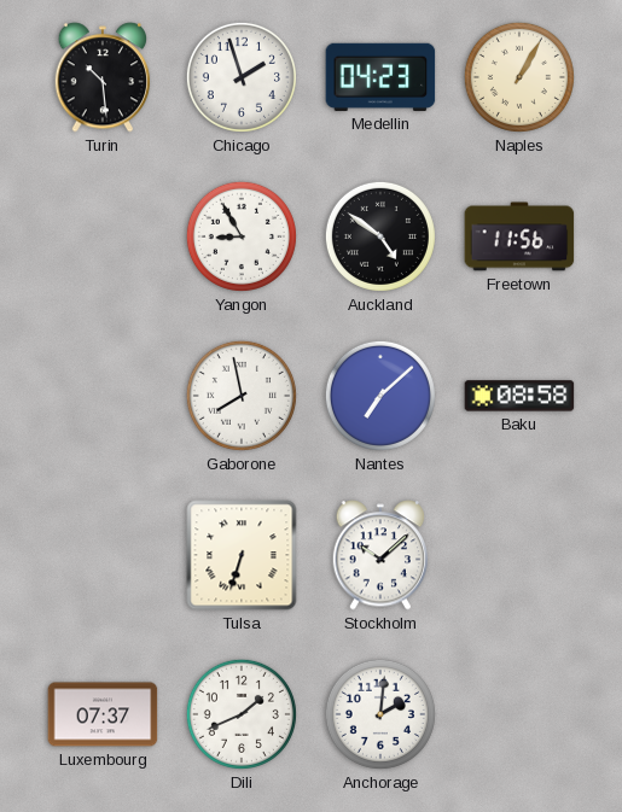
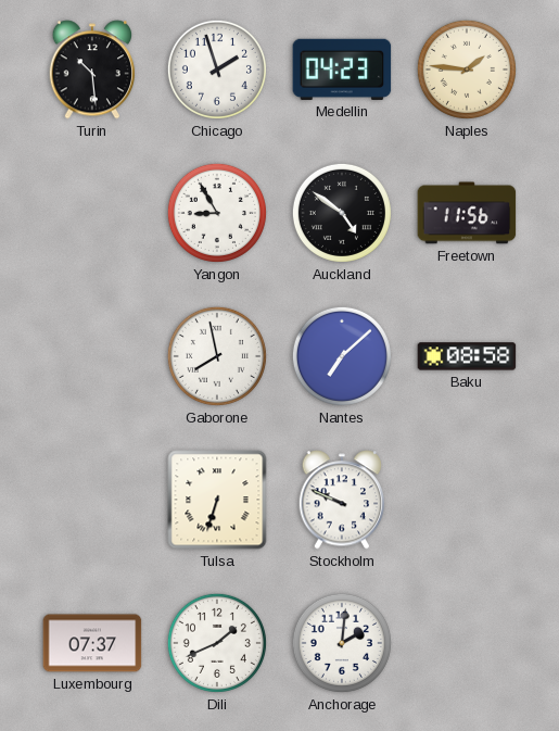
Naples: 1:05 -> 1:46
Stockholm: 10:08 -> 9:49
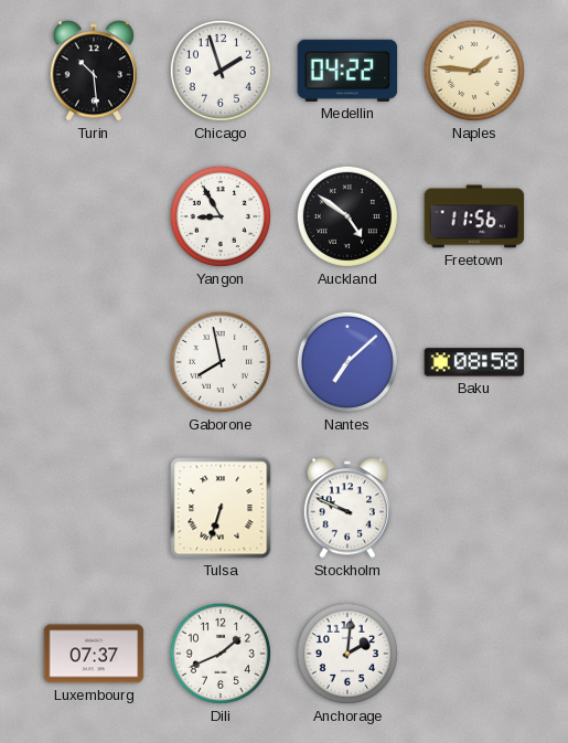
Medellin: 04:23 -> 04:22
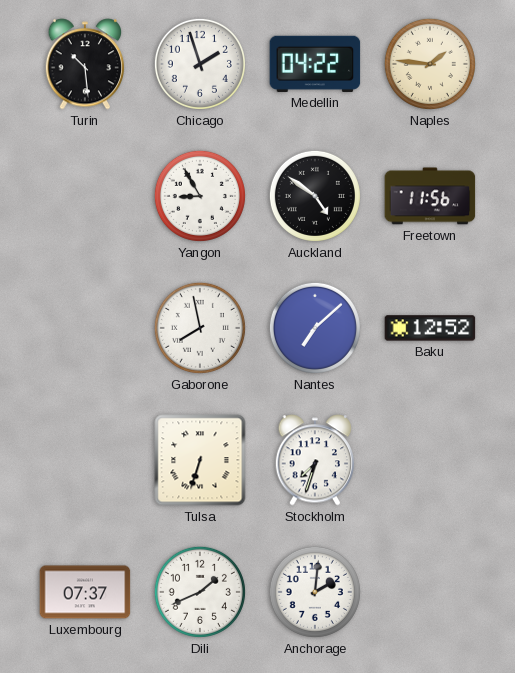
Baku: 08:58 -> 12:52
Stockholm: 9:49 -> 7:33
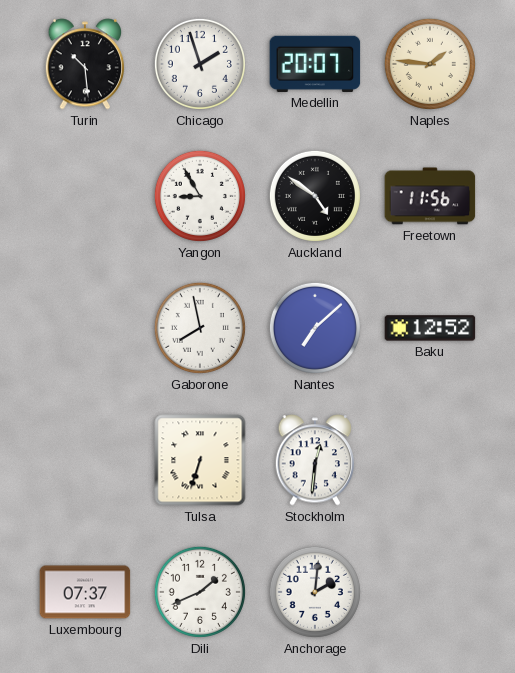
Medellin: 04:22 -> 20:07
Stockholm: 7:33 -> 12:31
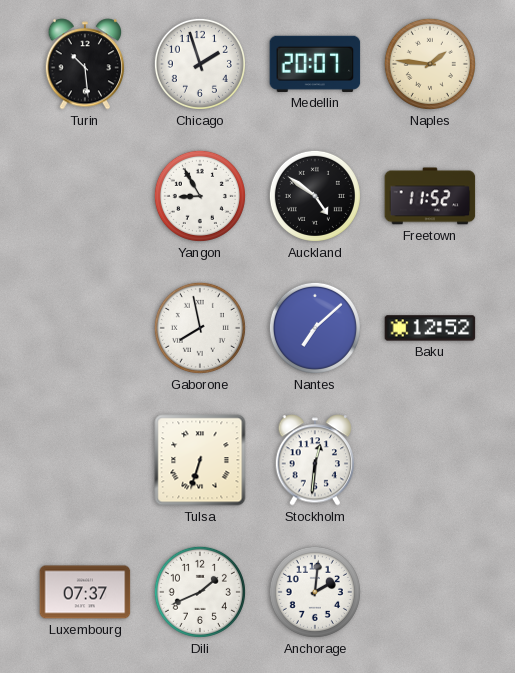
Freetown: 11:56 -> 11:52
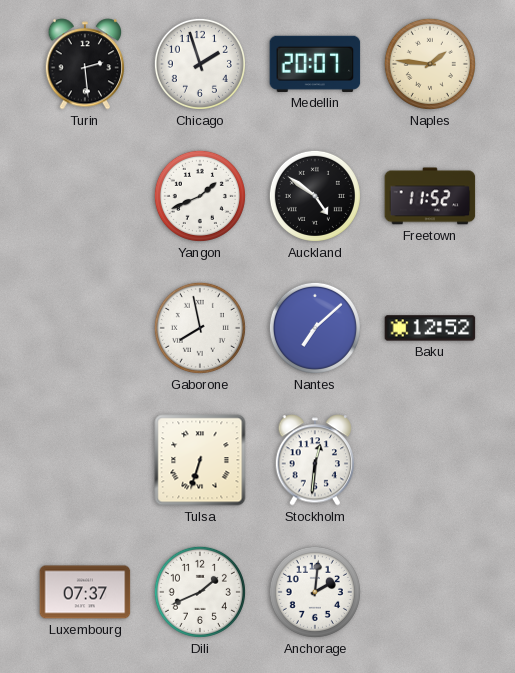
Turin: 10:29 -> 2:29
Yangon: 8:55 -> 1:41
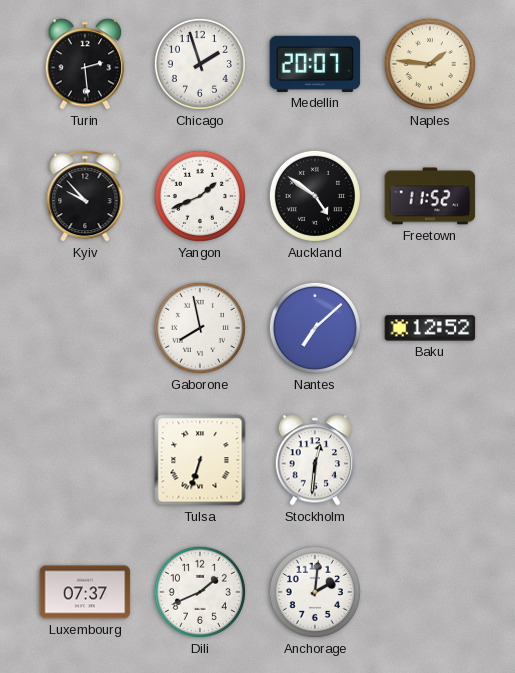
Kyiv: none -> 9:53
